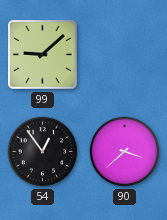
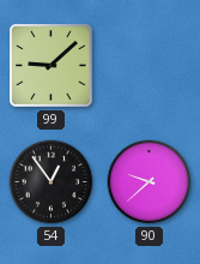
90: 3:38 -> 9:38
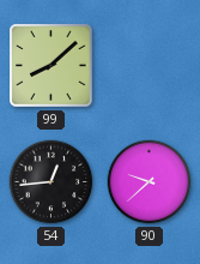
99: 9:08 -> 8:08
54: 12:54 -> 12:44
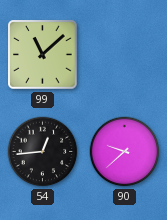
99: 8:08 -> 11:08
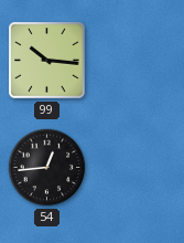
99: 11:08 -> 10:16
90: 9:38 -> none
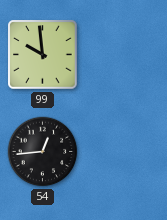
99: 10:16 -> 9:59
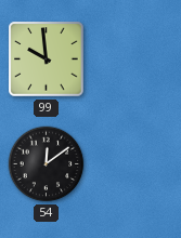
54: 12:44 -> 12:09
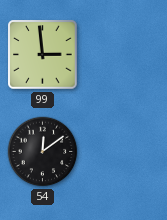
99: 9:59 -> 2:59
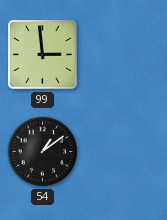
54: 12:09 -> 1:09
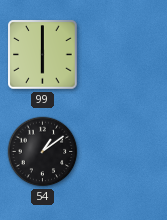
99: 2:59 -> 6:00
